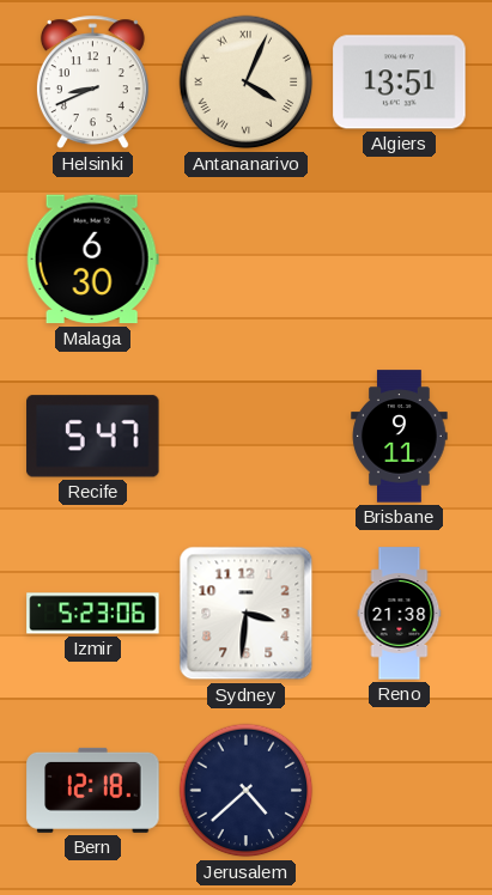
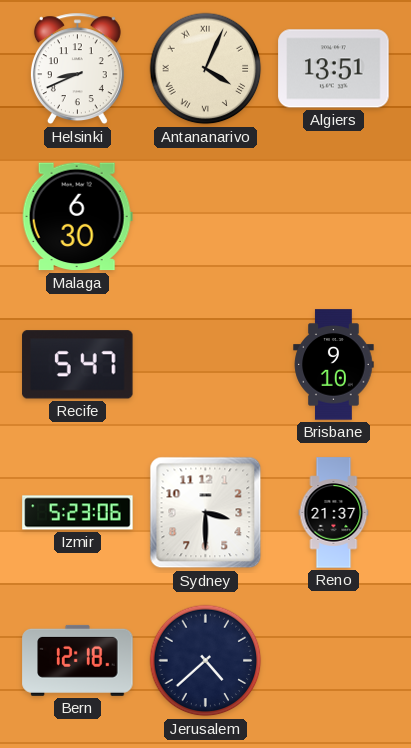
Brisbane: 9:11 -> 9:10
Sydney: 3:31 -> 3:30
Reno: 21:38 -> 21:37
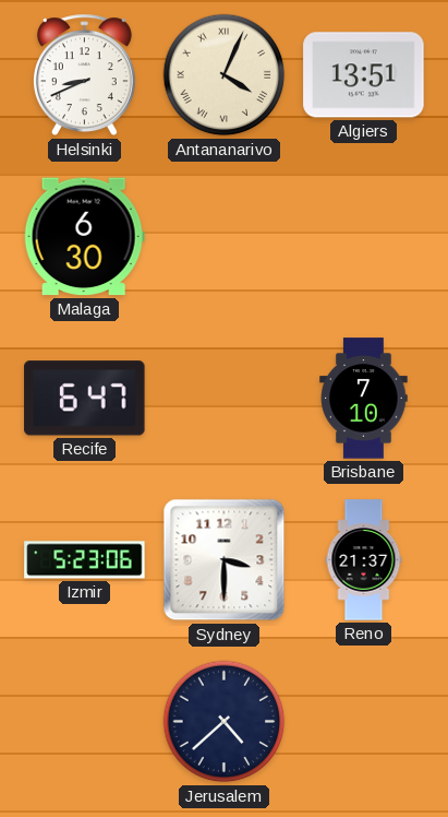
Recife: 5:47 -> 6:47
Brisbane: 9:10 -> 7:10
Bern: 12:18 -> none
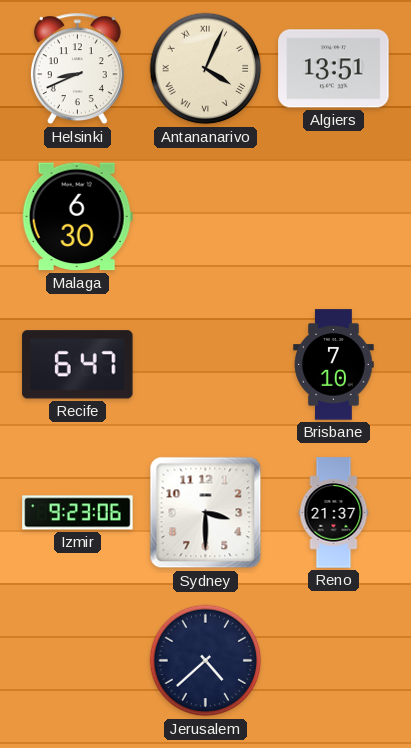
Izmir: 5:23 -> 9:23
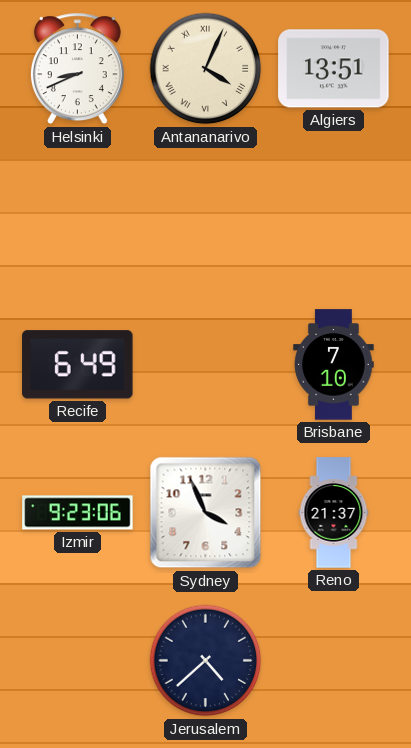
Malaga: 6:30 -> none
Recife: 6:47 -> 6:49
Sydney: 3:30 -> 3:56
